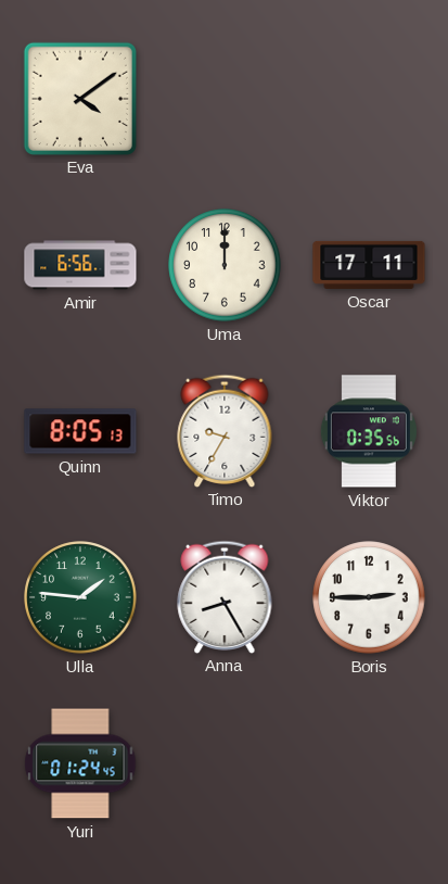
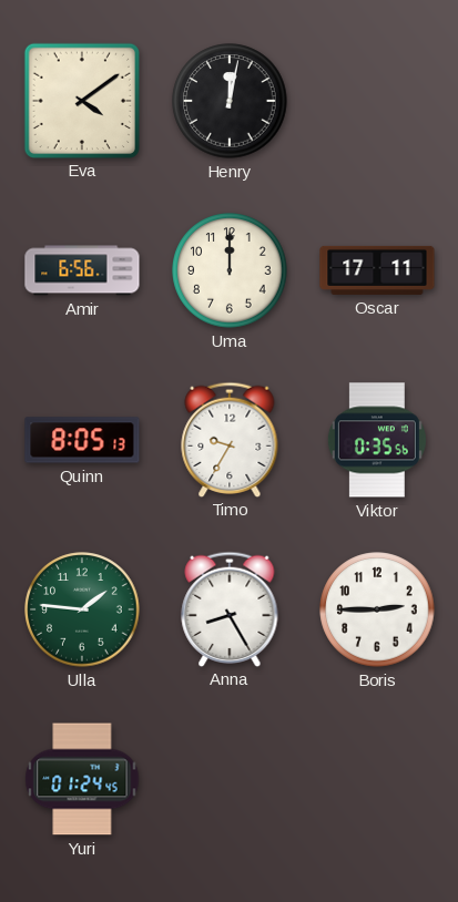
Henry: none -> 12:02
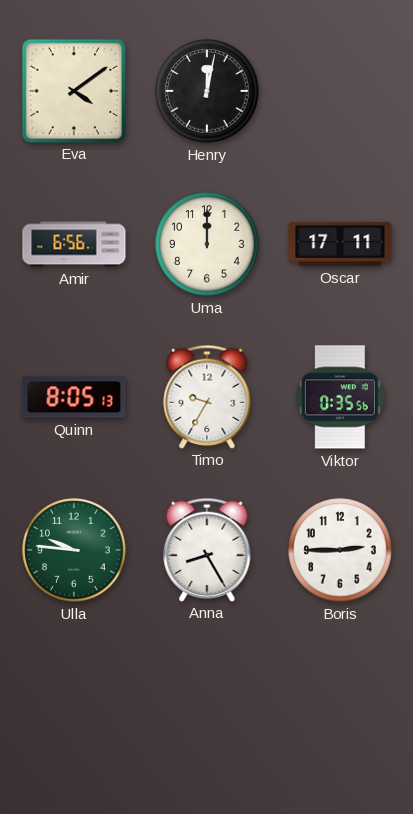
Ulla: 1:46 -> 9:46
Yuri: 01:24 -> none
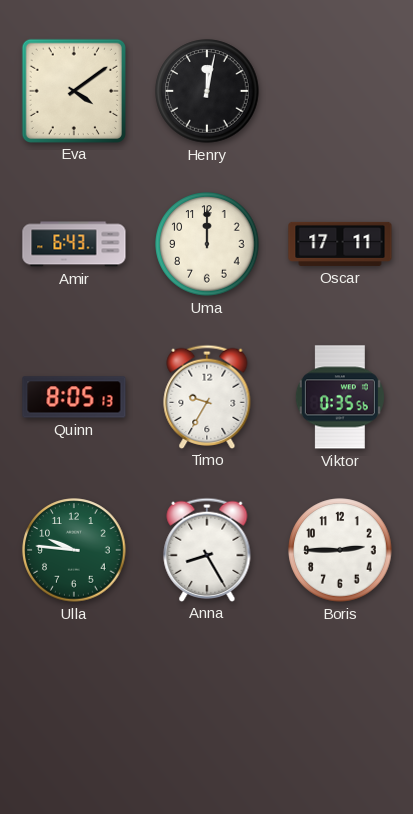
Amir: 6:56 -> 6:43
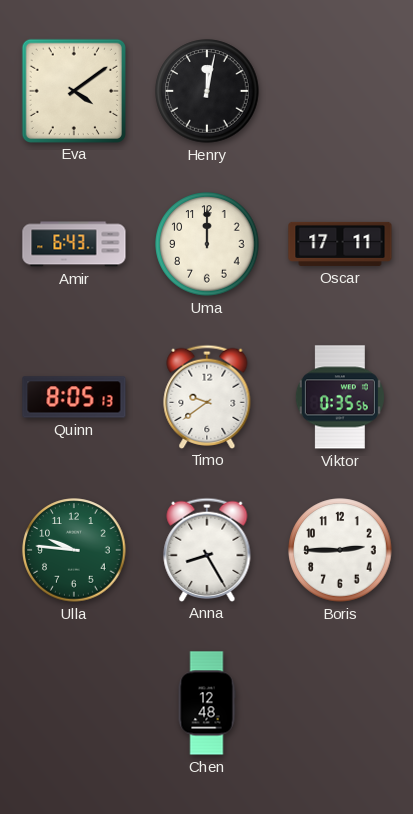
Timo: 9:35 -> 9:39
Chen: none -> 12:48
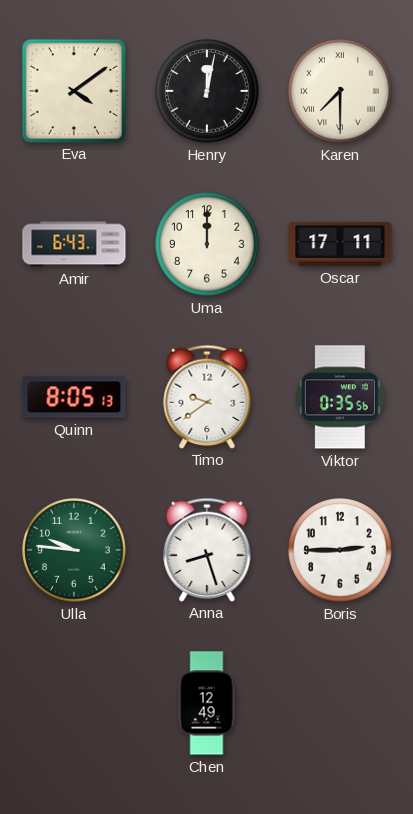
Karen: none -> 7:30
Anna: 8:25 -> 8:27
Chen: 12:48 -> 12:49
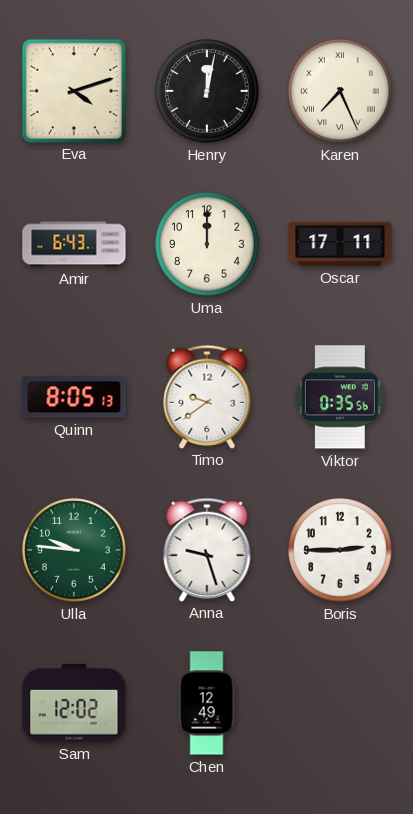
Eva: 4:09 -> 4:12
Karen: 7:30 -> 7:26
Anna: 8:27 -> 9:27
Sam: none -> 12:02
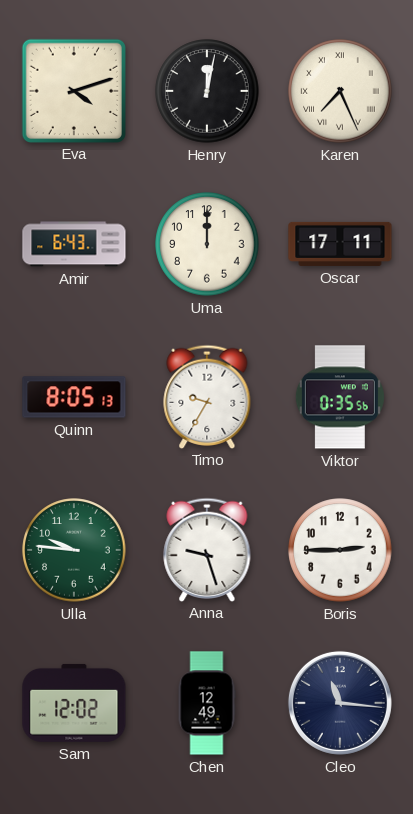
Timo: 9:39 -> 9:35
Cleo: none -> 11:16
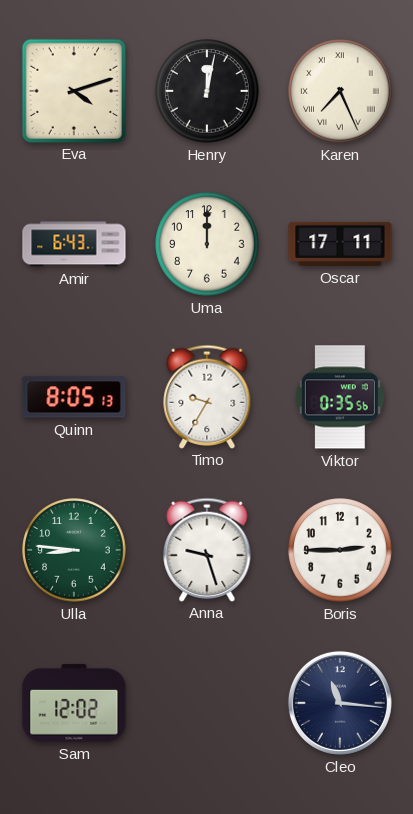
Ulla: 9:46 -> 8:46
Chen: 12:49 -> none
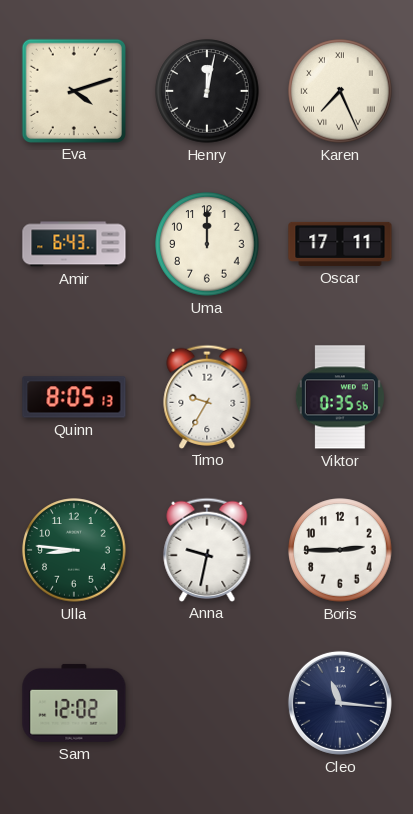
Anna: 9:27 -> 9:32
